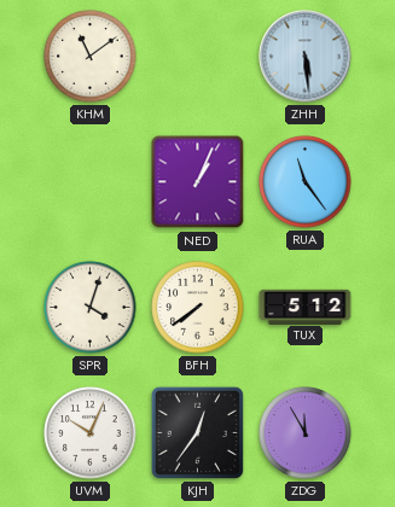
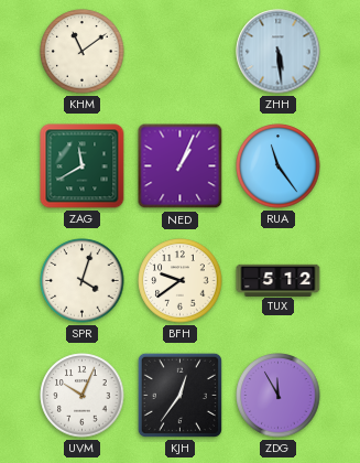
ZAG: none -> 11:40
BFH: 7:39 -> 9:39
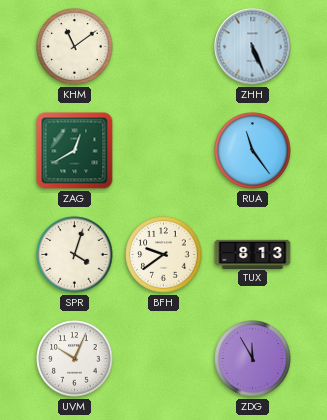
ZHH: 5:29 -> 5:26
ZAG: 11:40 -> 12:40
NED: 1:04 -> none
TUX: 5:12 -> 8:13
KJH: 12:36 -> none
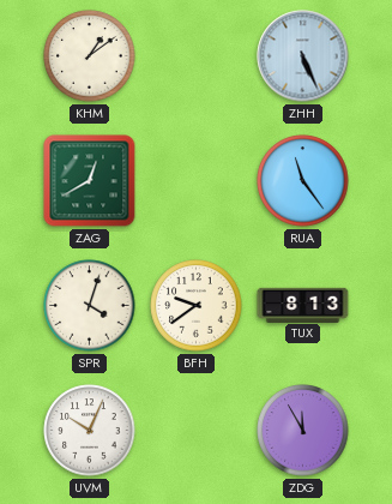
KHM: 11:09 -> 1:09
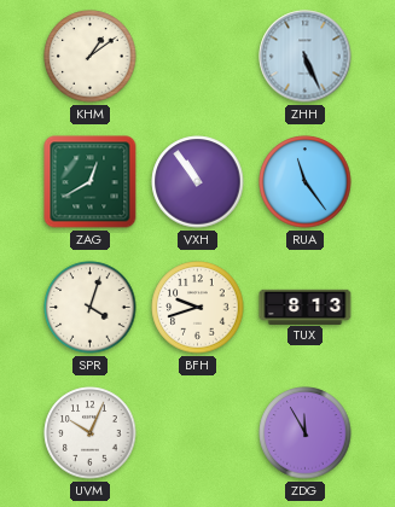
VXH: none -> 10:54
BFH: 9:39 -> 9:42
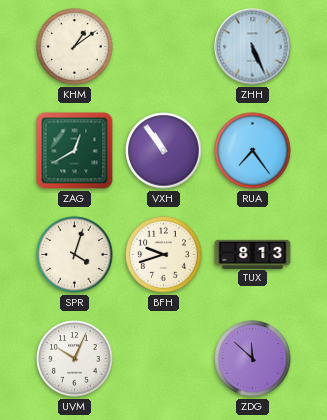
RUA: 11:24 -> 7:24
ZDG: 11:55 -> 11:52
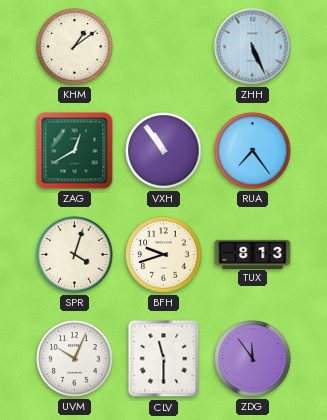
CLV: none -> 11:30
ZDG: 11:52 -> 11:54
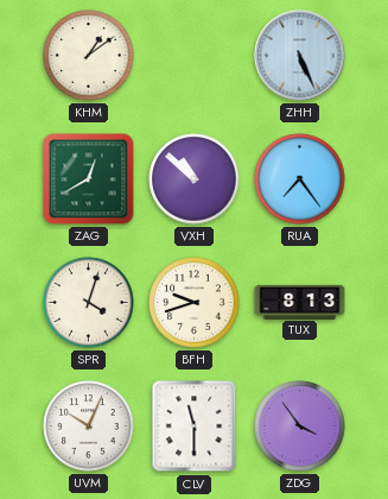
VXH: 10:54 -> 10:52
ZDG: 11:54 -> 3:54
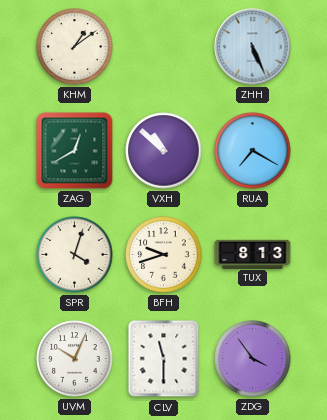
RUA: 7:24 -> 7:20
